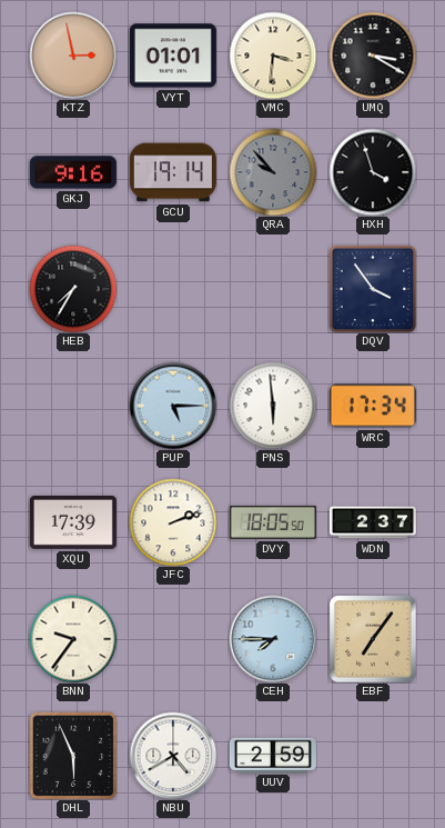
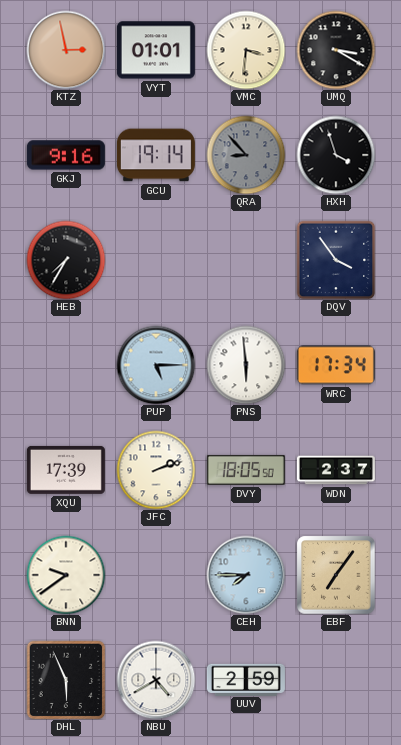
QRA: 9:53 -> 8:53
BNN: 9:36 -> 9:39
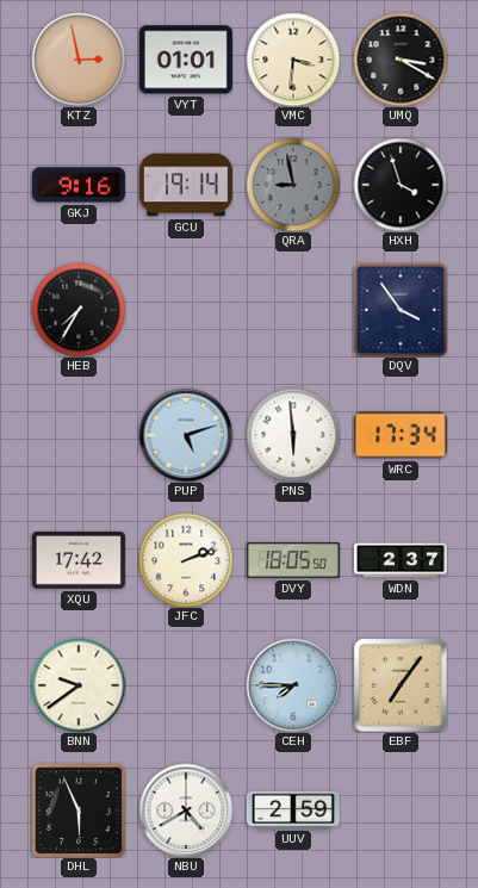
QRA: 8:53 -> 8:58
PUP: 5:15 -> 5:12
XQU: 17:39 -> 17:42
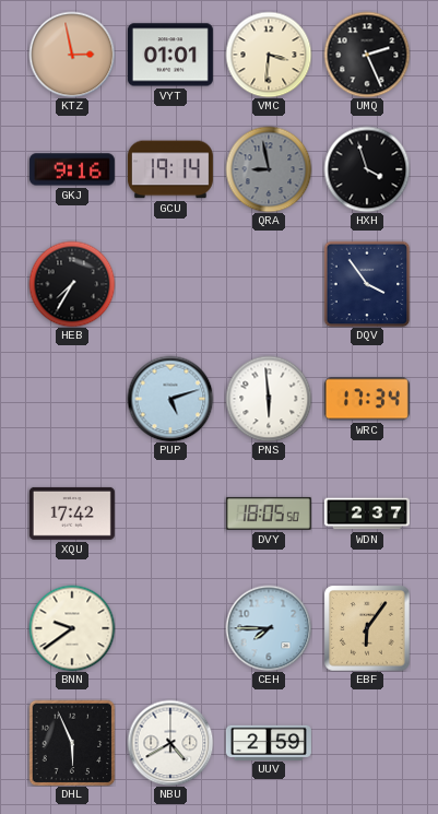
UMQ: 3:20 -> 2:26
JFC: 2:12 -> none
EBF: 7:06 -> 6:06
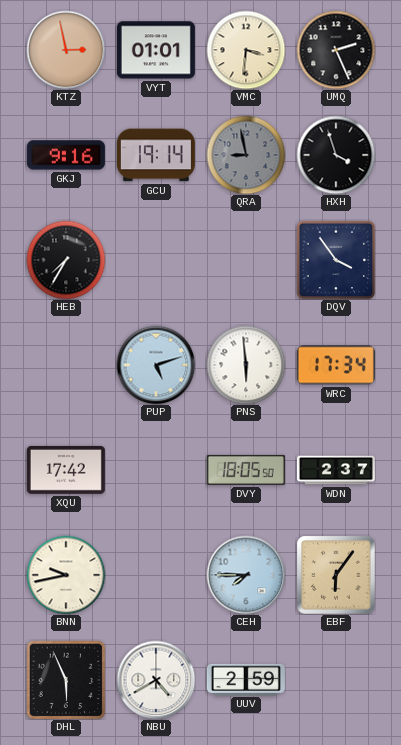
BNN: 9:39 -> 9:43
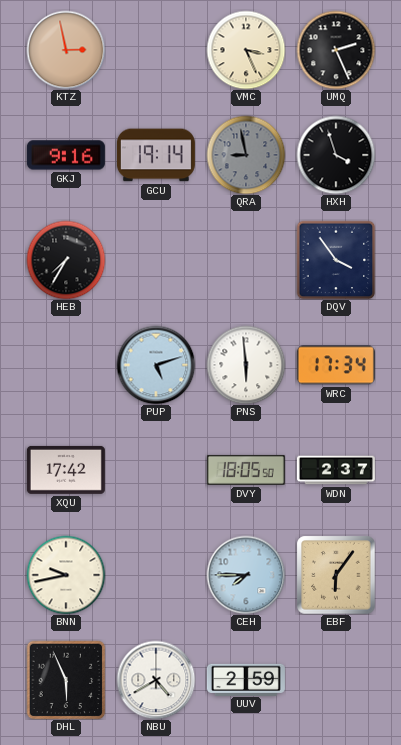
VYT: 01:01 -> none
VMC: 3:31 -> 3:26
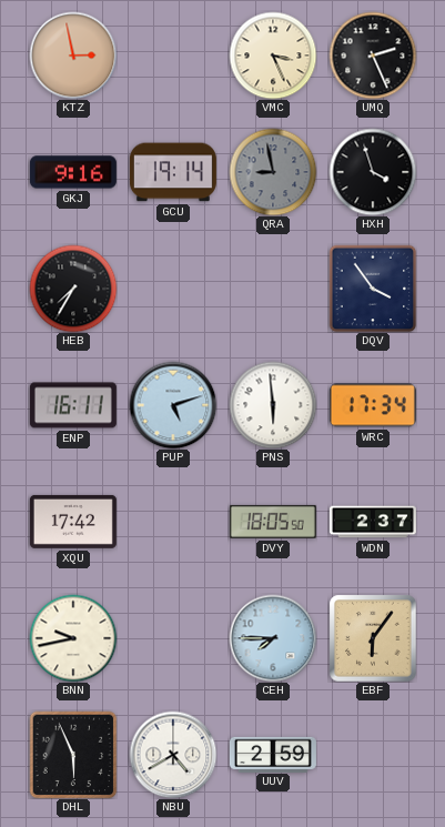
ENP: none -> 16:11
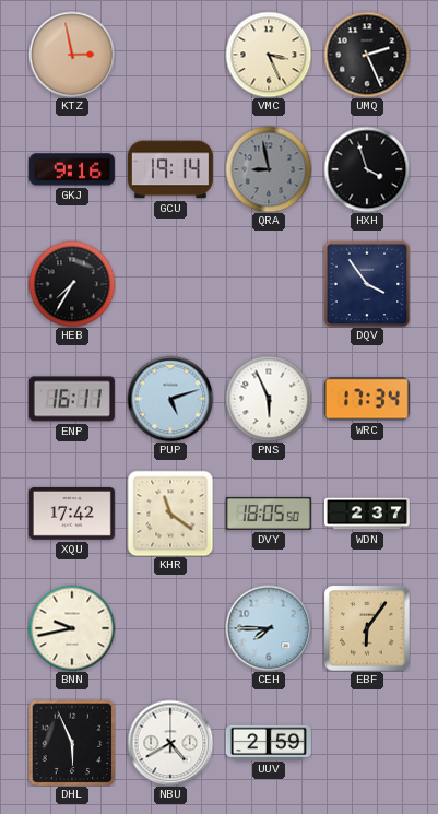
PNS: 5:59 -> 5:56
KHR: none -> 11:21
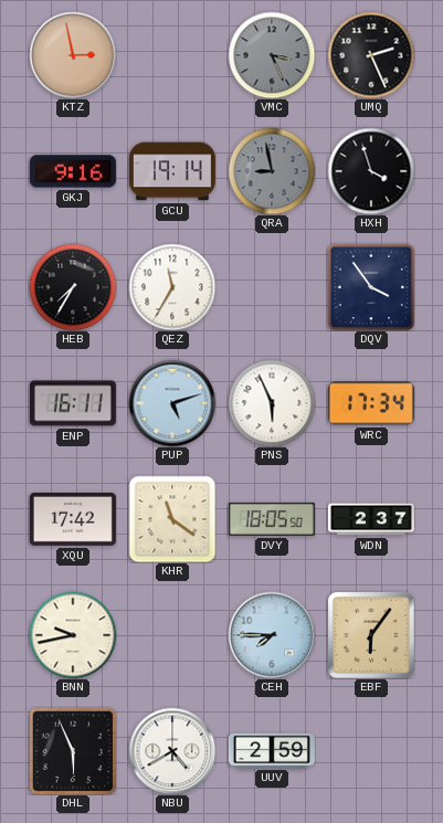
VMC dial: cream -> grey
QEZ: none -> 11:35
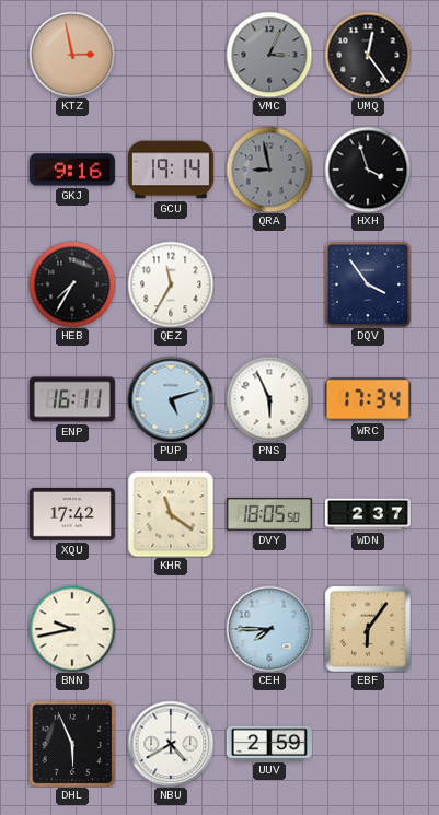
VMC: 3:26 -> 3:04
UMQ: 2:26 -> 12:24
